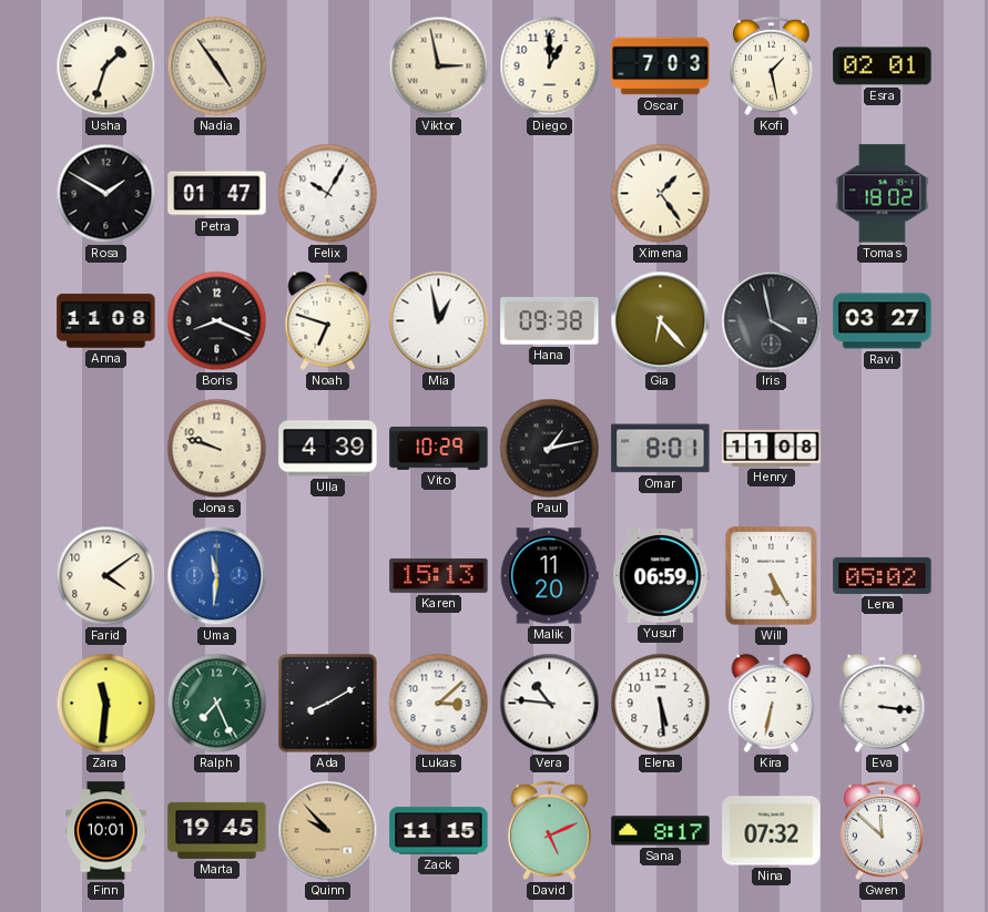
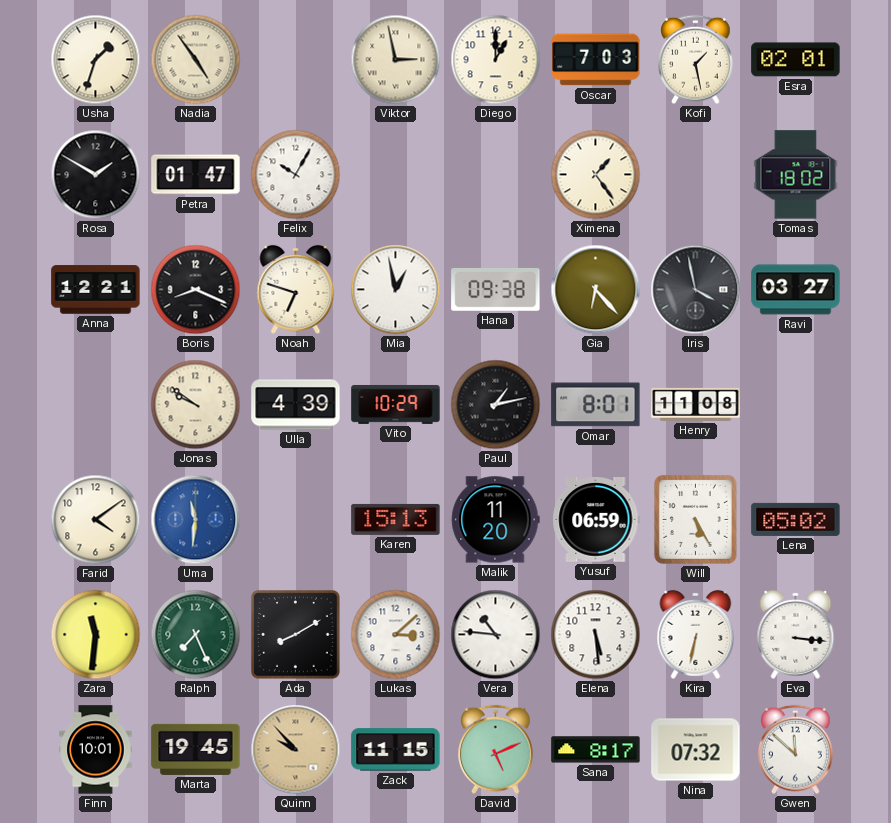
Anna: 11:08 -> 12:21
Jonas: 9:48 -> 9:51
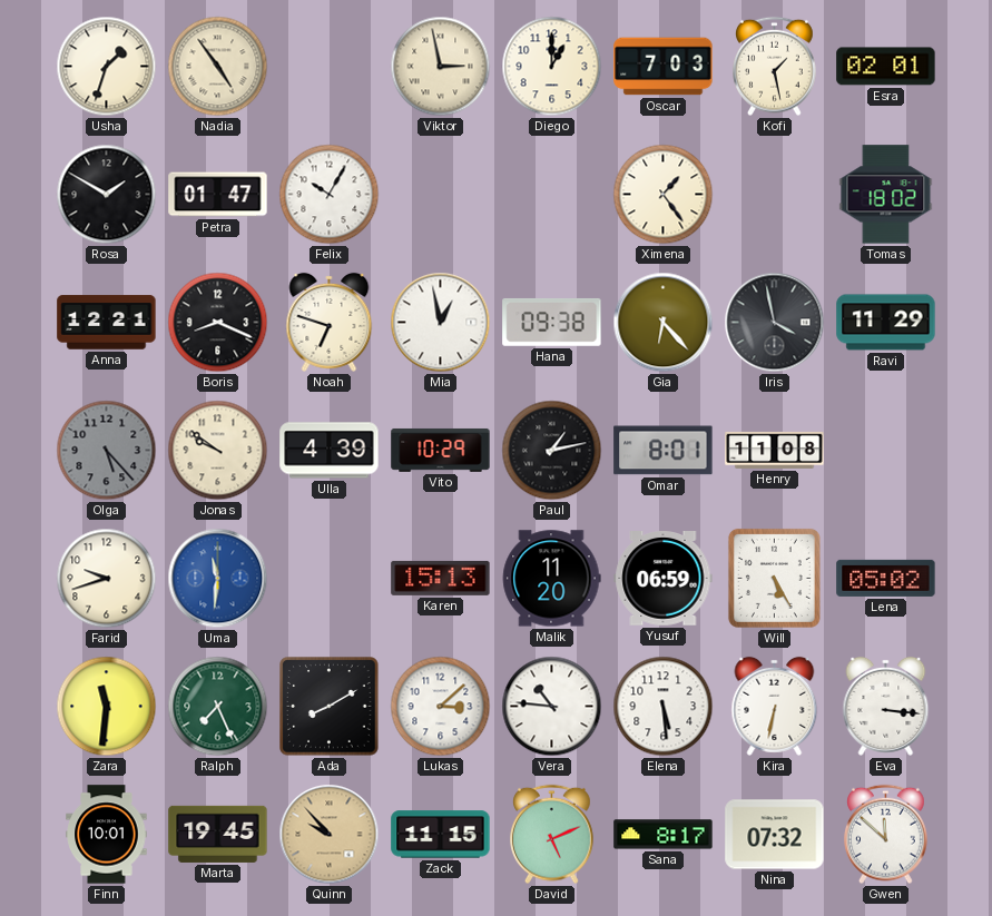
Ravi: 03:27 -> 11:29
Olga: none -> 5:23
Farid: 4:09 -> 9:42
